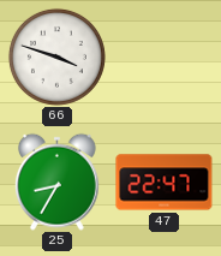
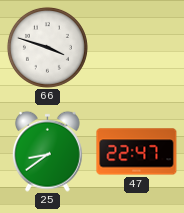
25: 8:35 -> 8:39
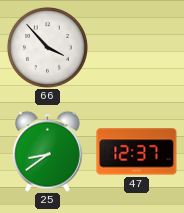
66: 3:48 -> 3:53
47: 22:47 -> 12:37
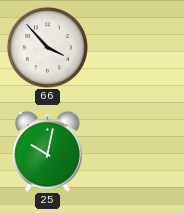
25: 8:39 -> 10:02
47: 12:37 -> none
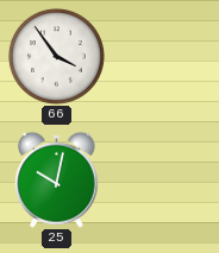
66: 3:53 -> 3:54
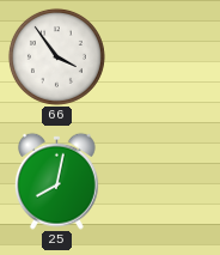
25: 10:02 -> 8:02
